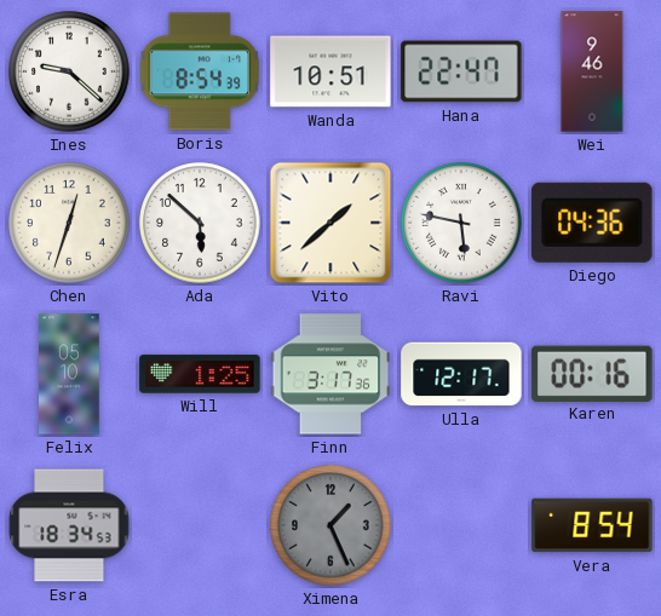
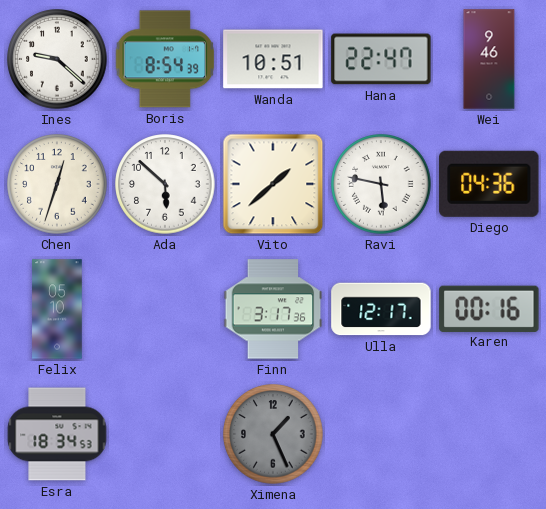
Will: 1:25 -> none
Vera: 8:54 -> none
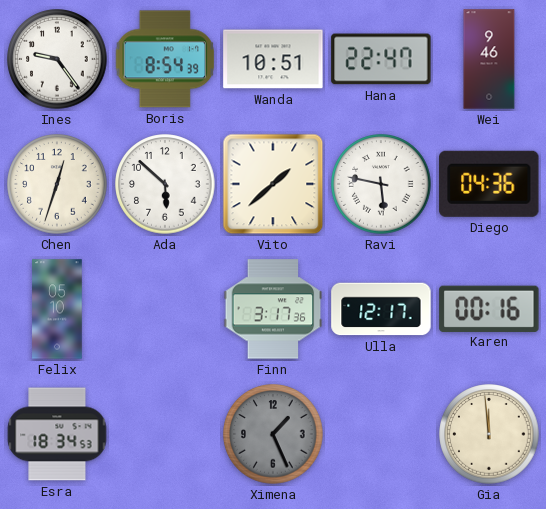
Ines: 9:22 -> 9:24
Gia: none -> 11:59
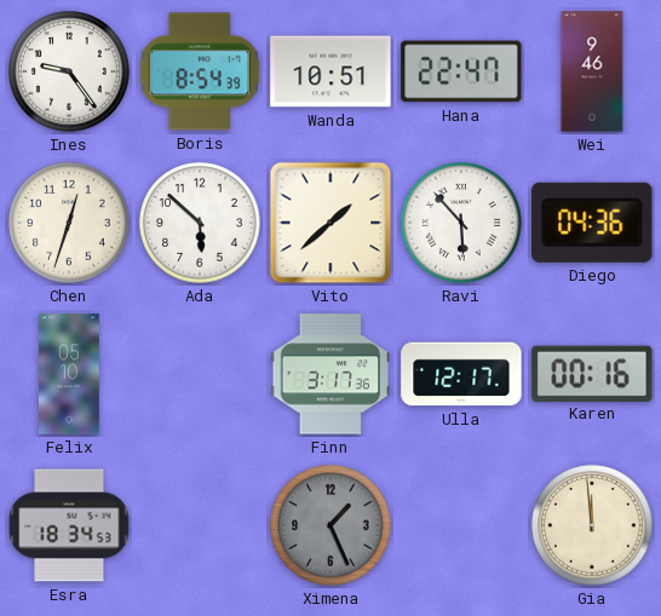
Ravi: 5:47 -> 5:53
